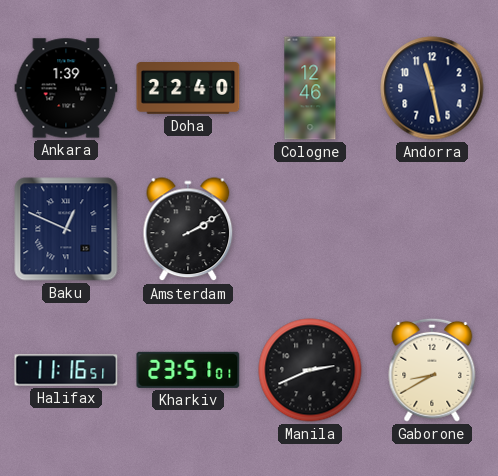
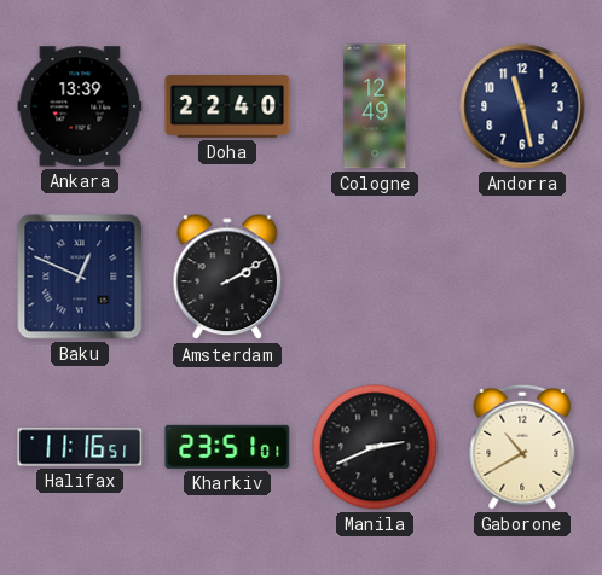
Ankara: 1:39 -> 13:39
Cologne: 12:46 -> 12:49
Gaborone: 8:40 -> 10:40
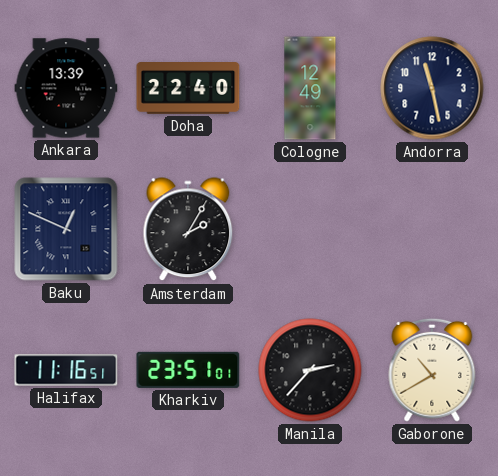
Amsterdam: 2:10 -> 2:05
Manila: 2:41 -> 2:37
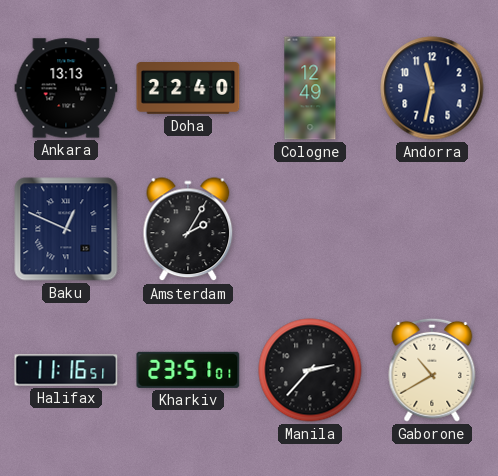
Ankara: 13:39 -> 13:13
Andorra: 11:28 -> 11:32
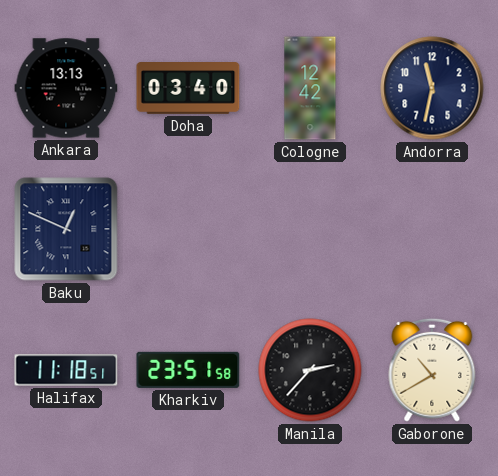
Doha: 22:40 -> 03:40
Cologne: 12:49 -> 12:42
Amsterdam: 2:05 -> none
Halifax: 11:16 -> 11:18
Kharkiv: 23:51:01 -> 23:51:58
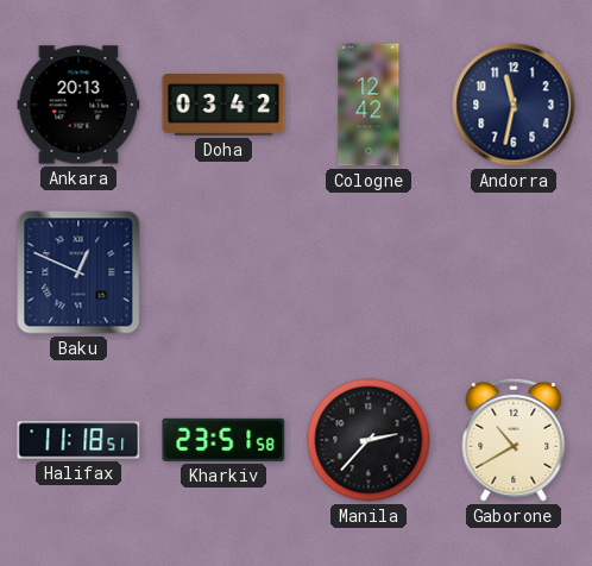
Ankara: 13:13 -> 20:13
Doha: 03:40 -> 03:42
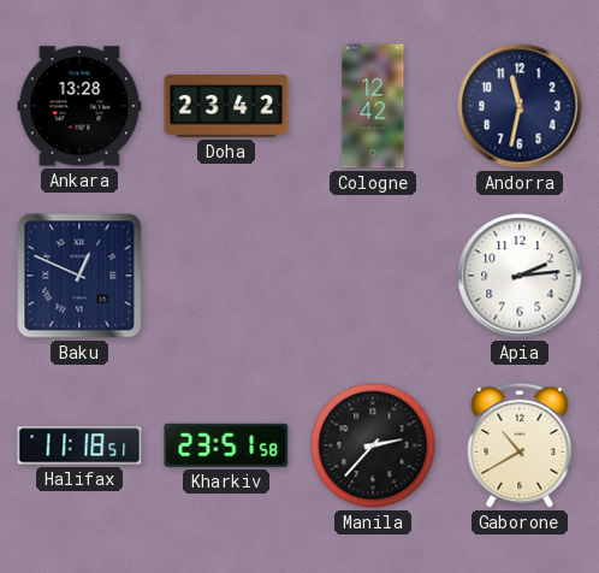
Ankara: 20:13 -> 13:28
Doha: 03:42 -> 23:42
Apia: none -> 2:14
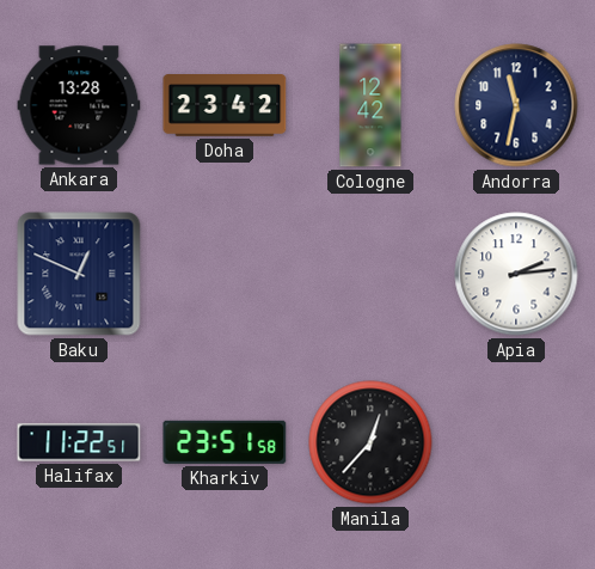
Halifax: 11:18 -> 11:22
Manila: 2:37 -> 12:37
Gaborone: 10:40 -> none
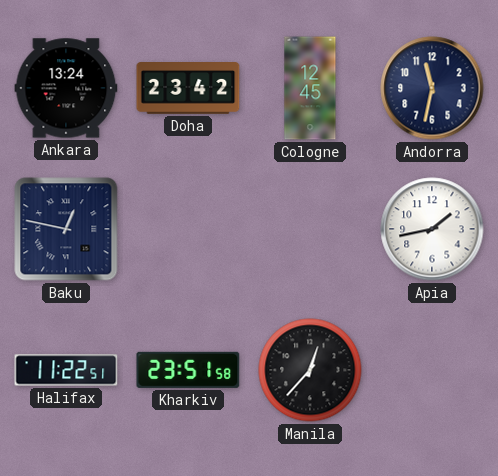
Ankara: 13:28 -> 13:24
Cologne: 12:42 -> 12:45
Baku: 12:49 -> 12:47
Apia: 2:14 -> 1:43
